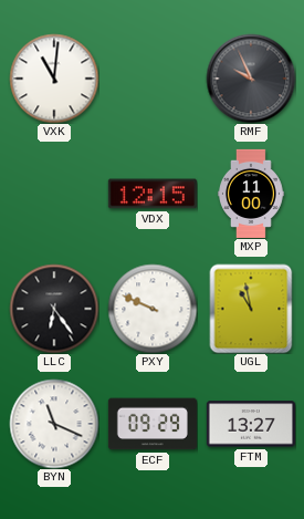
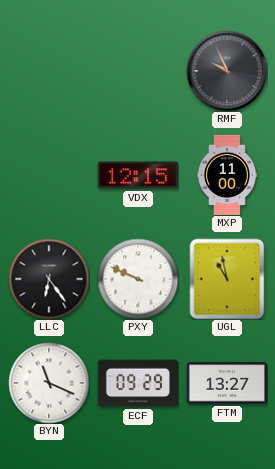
VXK: 11:01 -> none
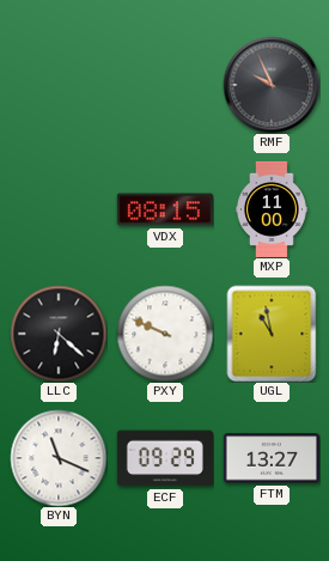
VDX: 12:15 -> 08:15
LLC: 6:24 -> 6:22
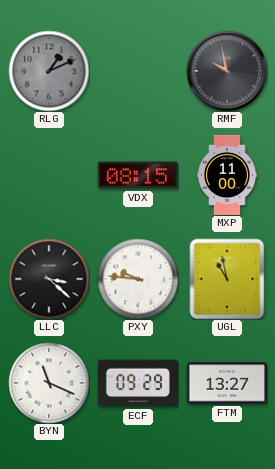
RLG: none -> 1:11
RMF: 9:56 -> 9:58
LLC: 6:22 -> 3:22
PXY: 9:49 -> 9:46
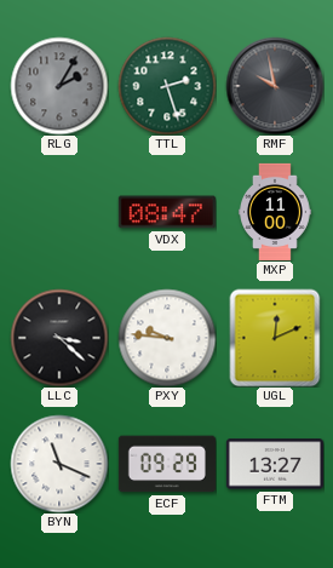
RLG: 1:11 -> 2:05
TTL: none -> 2:27
VDX: 08:15 -> 08:47
UGL: 10:58 -> 12:11
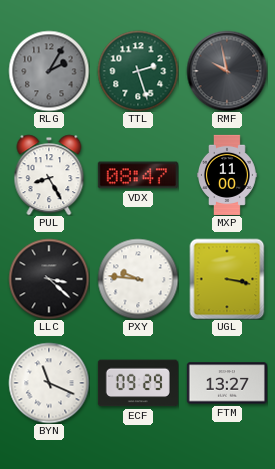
PUL: none -> 8:25
UGL: 12:11 -> 3:17
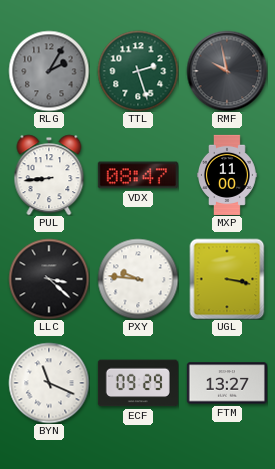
PUL: 8:25 -> 8:44
